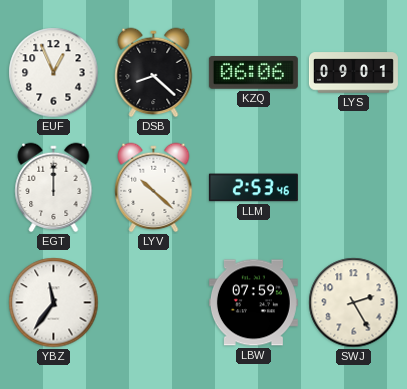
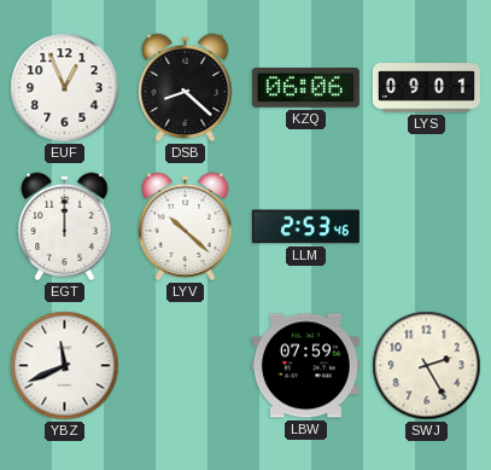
YBZ: 11:36 -> 11:41
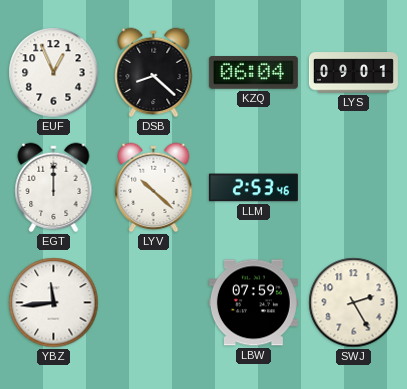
KZQ: 06:06 -> 06:04
YBZ: 11:41 -> 11:44
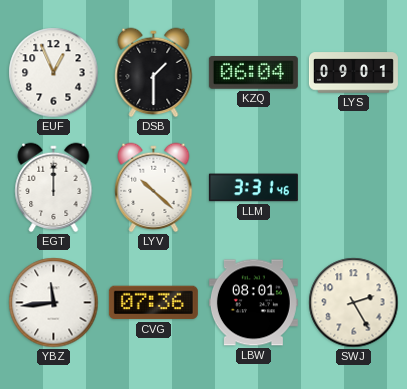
DSB: 8:22 -> 1:30
LLM: 2:53 -> 3:31
CVG: none -> 07:36
LBW: 07:59 -> 08:01
